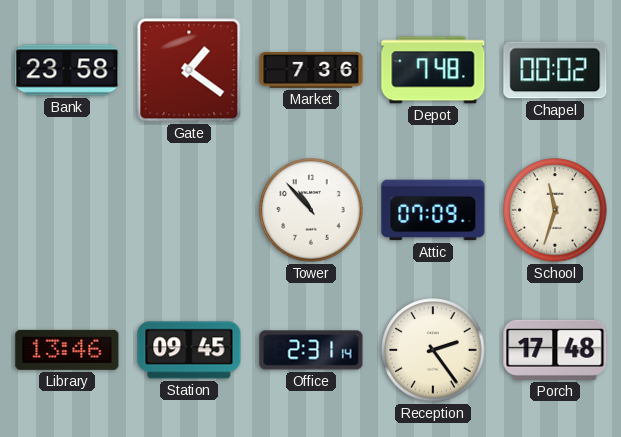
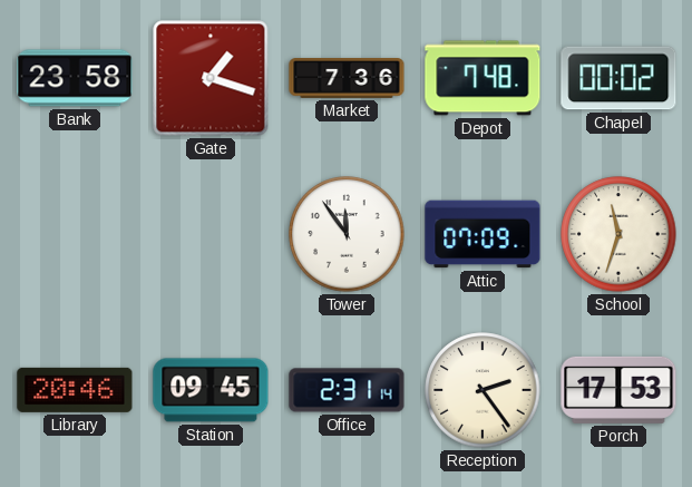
Gate: 1:21 -> 1:18
Tower: 10:53 -> 11:54
Library: 13:46 -> 20:46
Porch: 17:48 -> 17:53
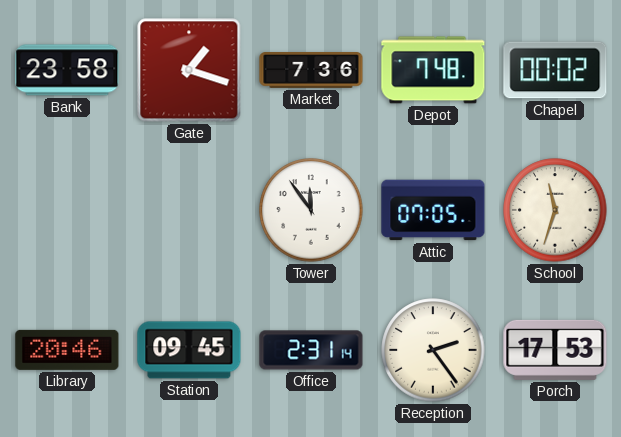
Attic: 07:09 -> 07:05
